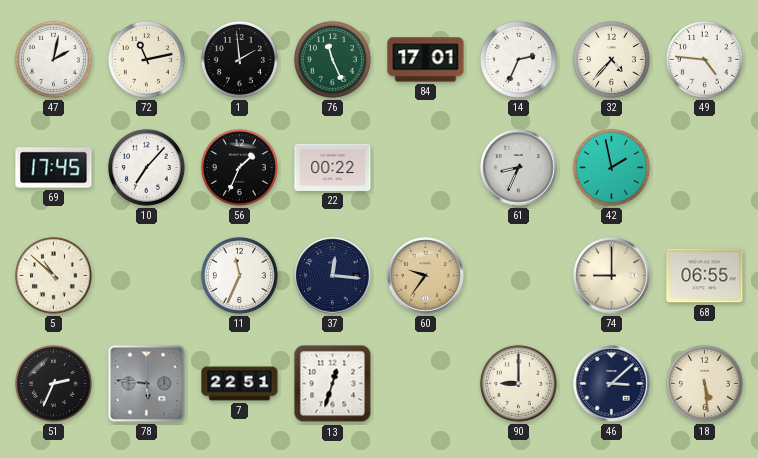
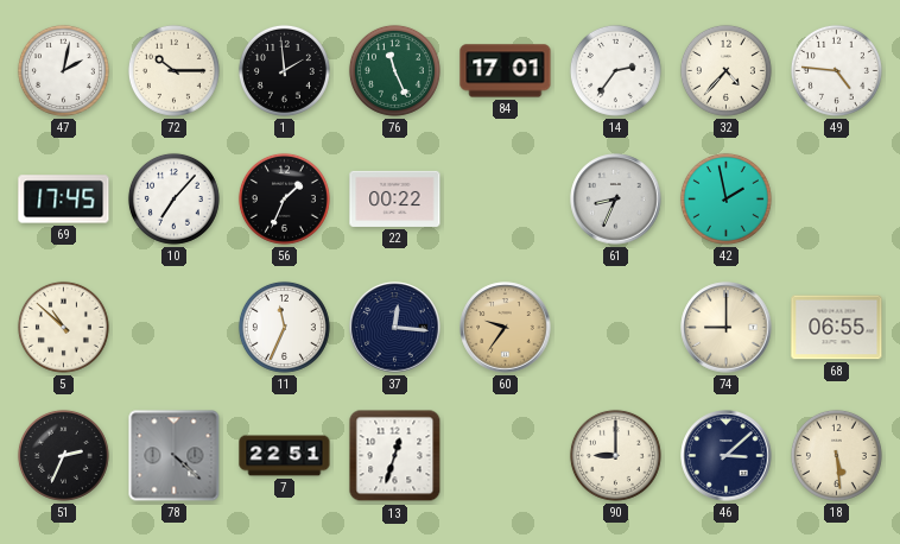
72: 11:13 -> 10:15
14: 2:34 -> 2:36
78: 5:46 -> 4:22
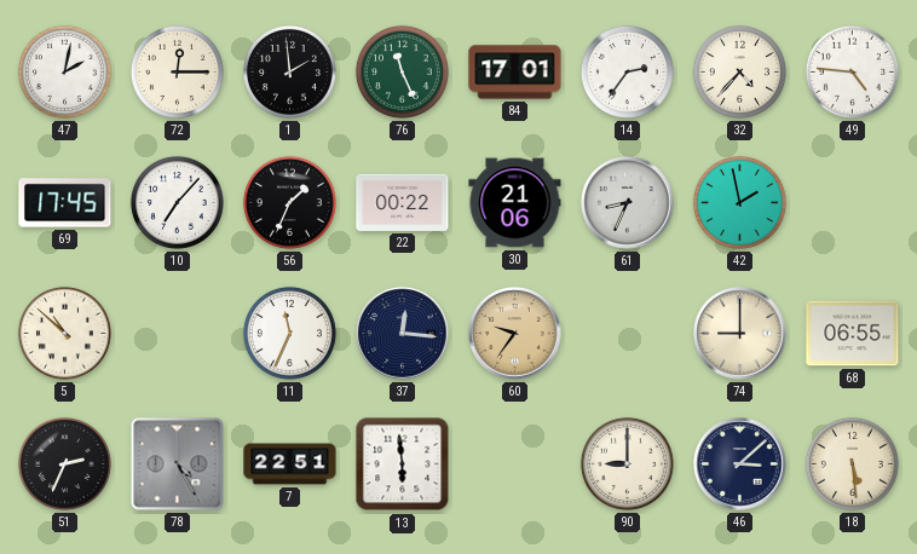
72: 10:15 -> 12:15
30: none -> 21:06
78: 4:22 -> 4:25
13: 12:33 -> 5:59
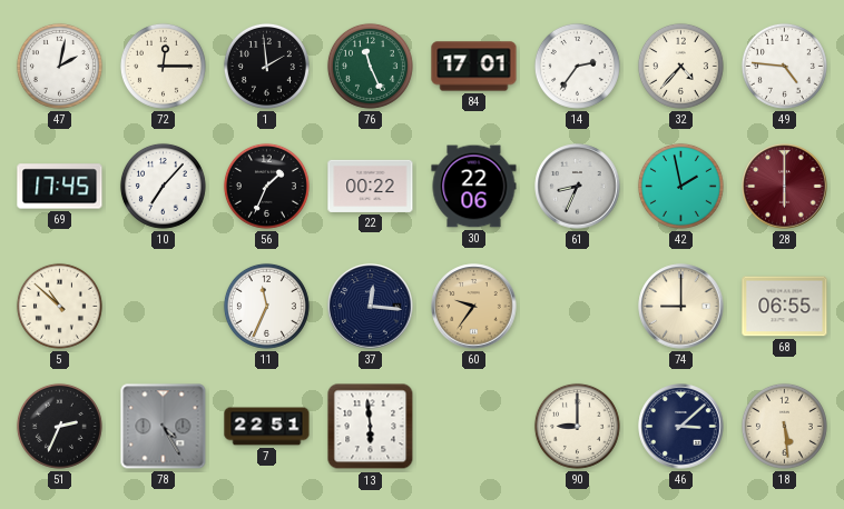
30: 21:06 -> 22:06
28: none -> 6:00
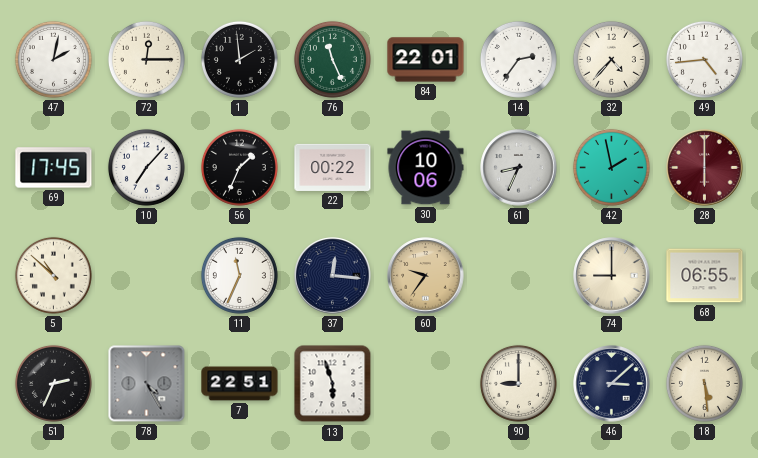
84: 17:01 -> 22:01
49: 4:46 -> 4:44
30: 22:06 -> 10:06
13: 5:59 -> 5:57
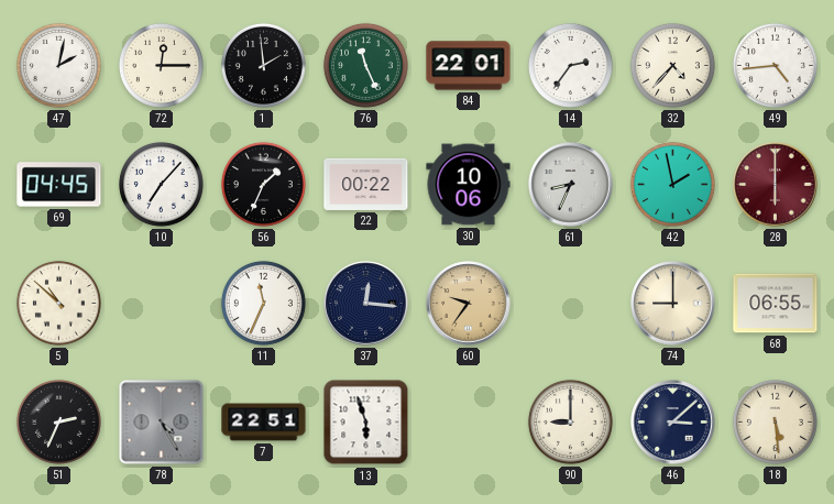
69: 17:45 -> 04:45
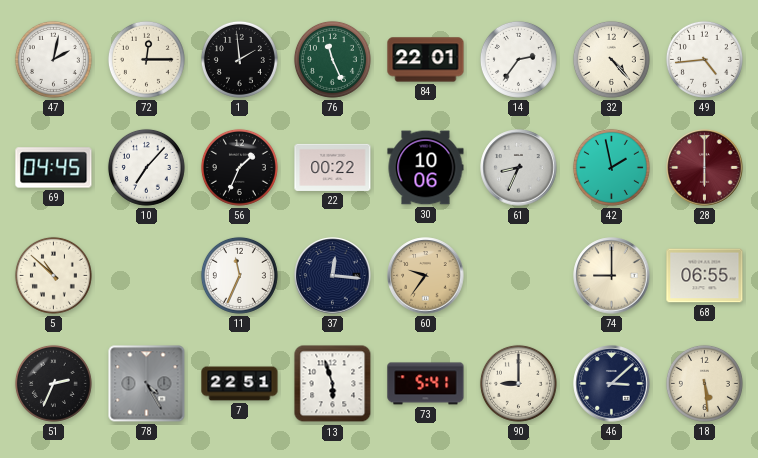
32: 4:37 -> 4:23
73: none -> 5:41
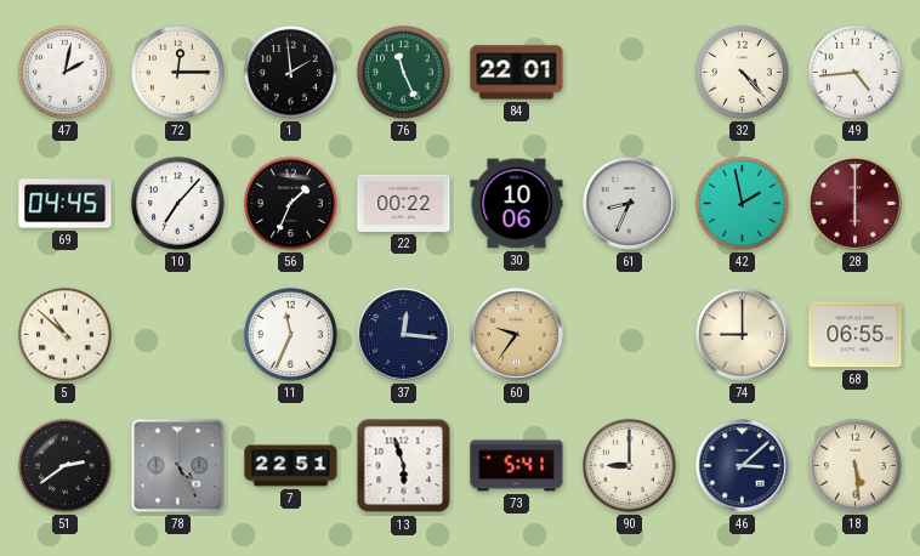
14: 2:36 -> none
51: 2:34 -> 2:39
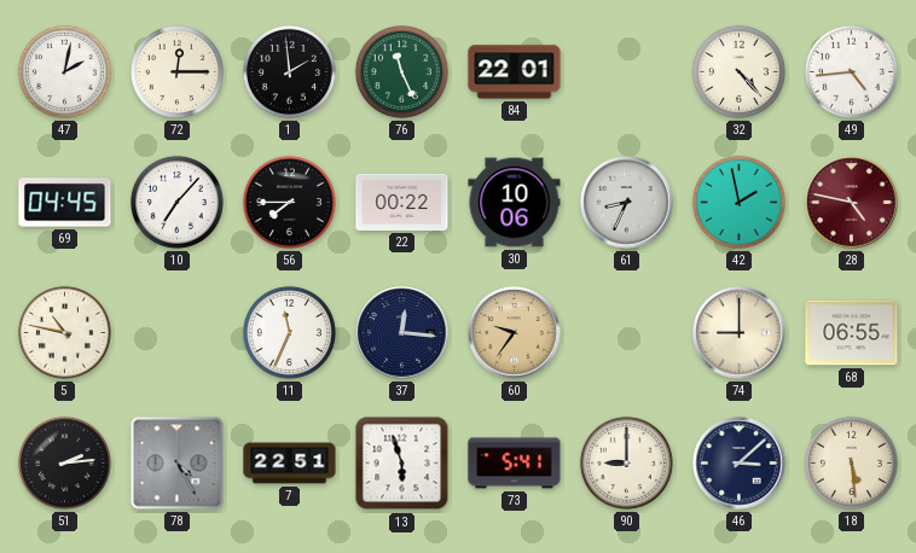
56: 1:34 -> 7:45
28: 6:00 -> 4:47
5: 10:52 -> 10:47
51: 2:39 -> 2:14
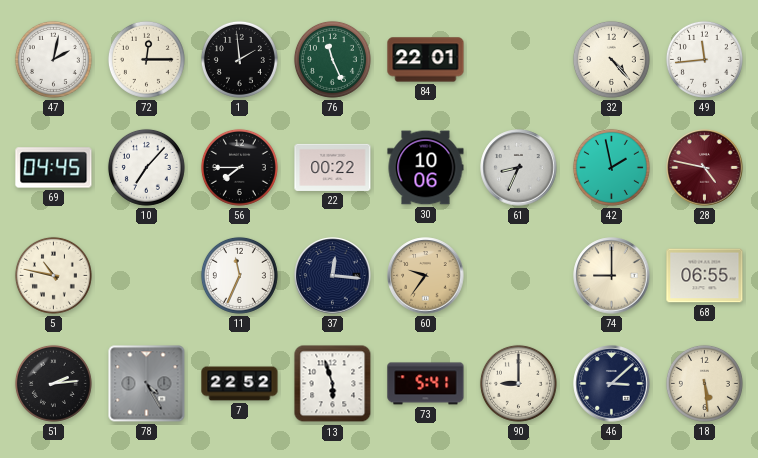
49: 4:44 -> 11:44
7: 22:51 -> 22:52
